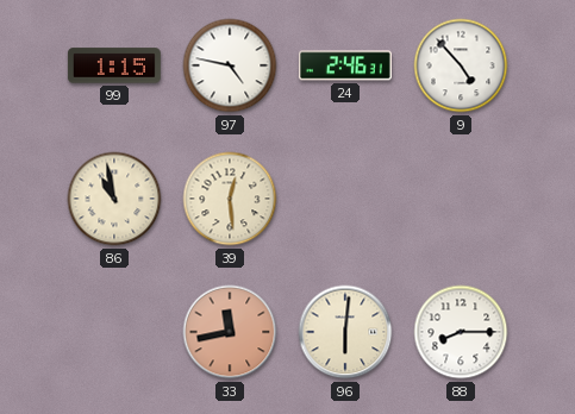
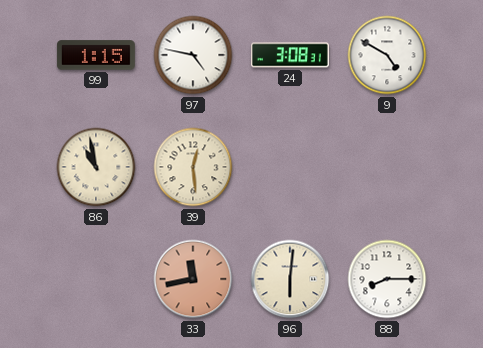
24: 2:46 -> 3:08
9: 4:53 -> 4:50
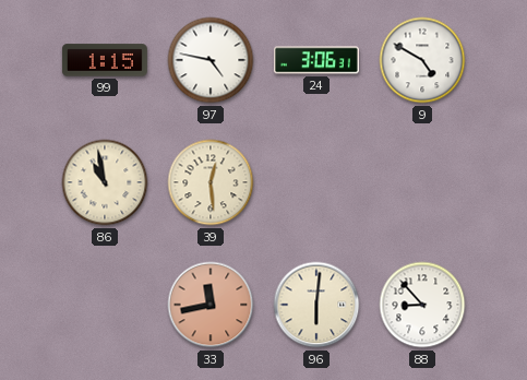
24: 3:08 -> 3:06
88: 8:15 -> 8:53
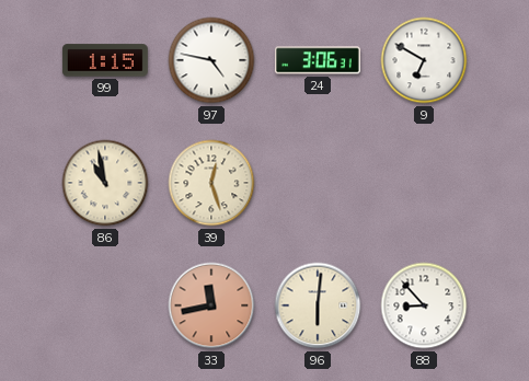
9: 4:50 -> 6:50
39: 12:29 -> 12:27
